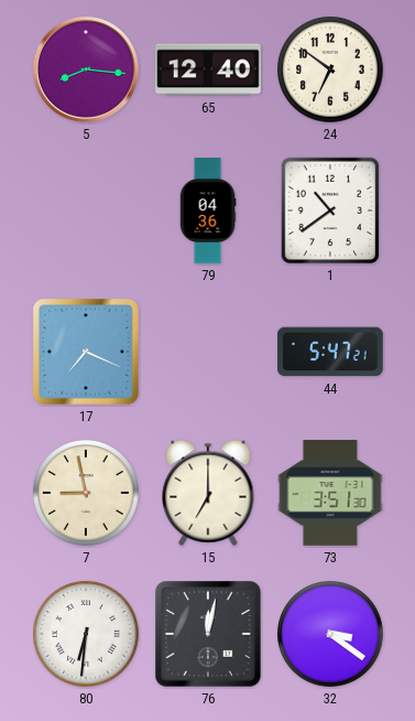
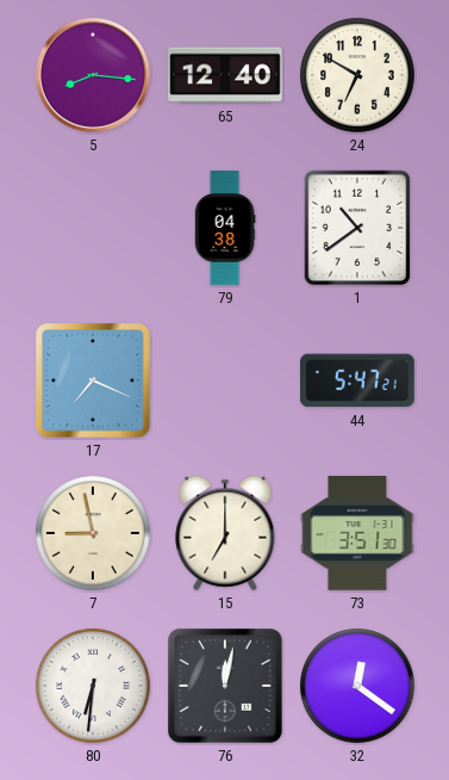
24: 6:51 -> 6:50
79: 04:36 -> 04:38
32: 3:21 -> 12:21
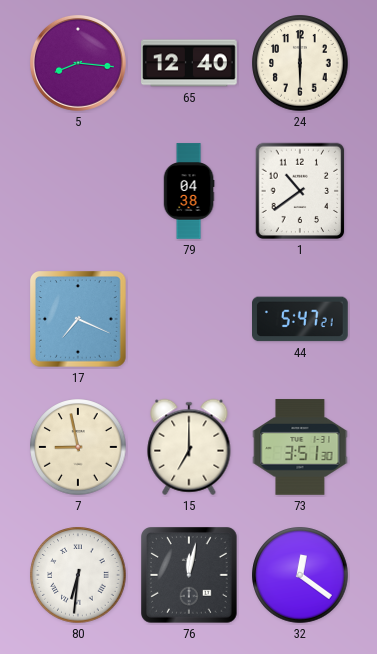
24: 6:50 -> 6:00
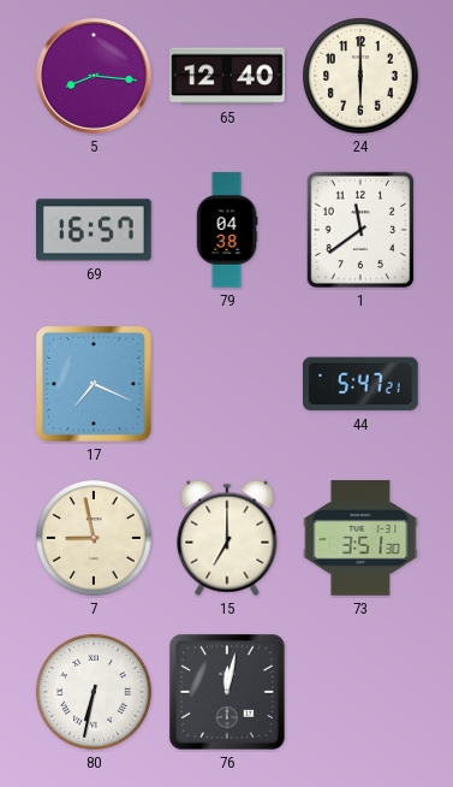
69: none -> 16:57
1: 10:39 -> 11:39
80: 6:31 -> 6:32
32: 12:21 -> none
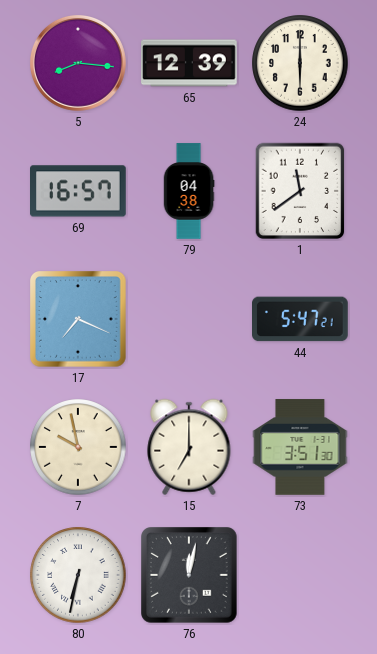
65: 12:40 -> 12:39
7: 8:58 -> 9:58
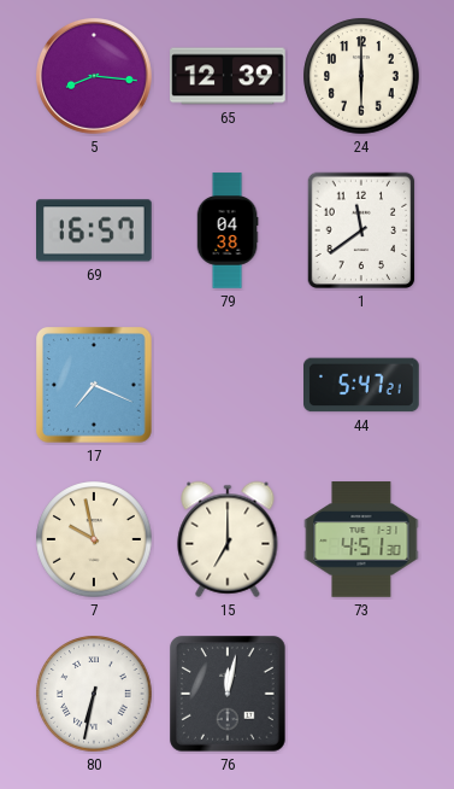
73: 3:51 -> 4:51
